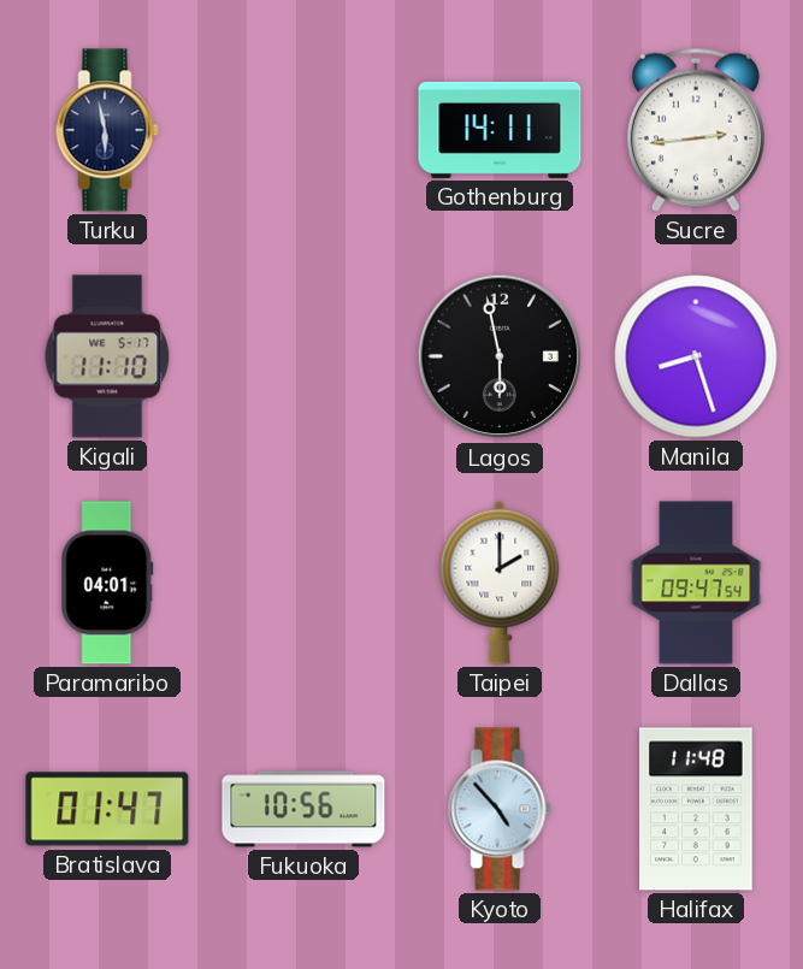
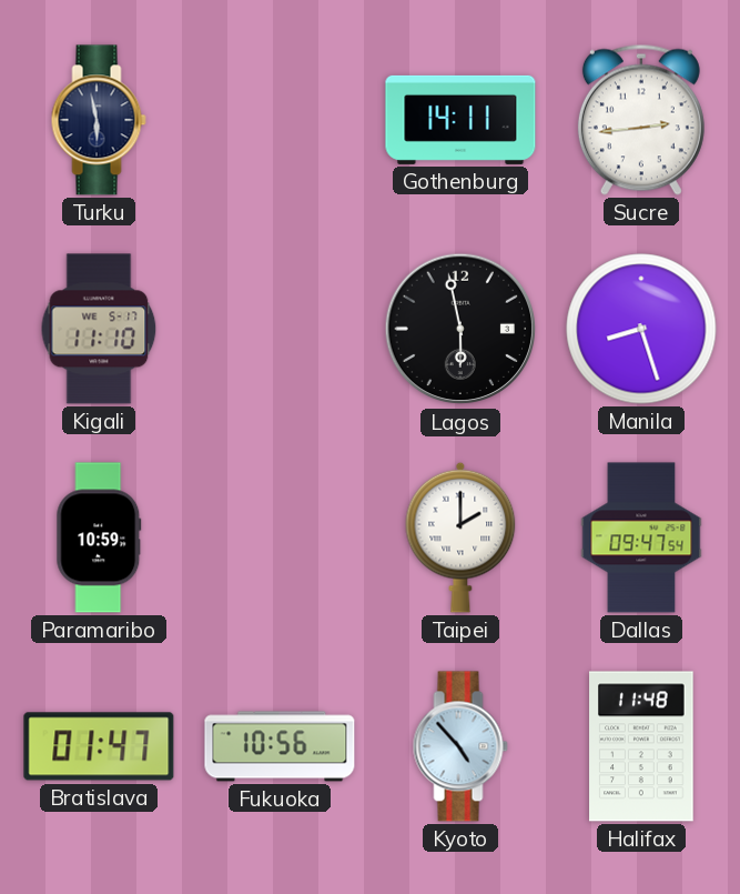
Paramaribo: 04:01 -> 10:59
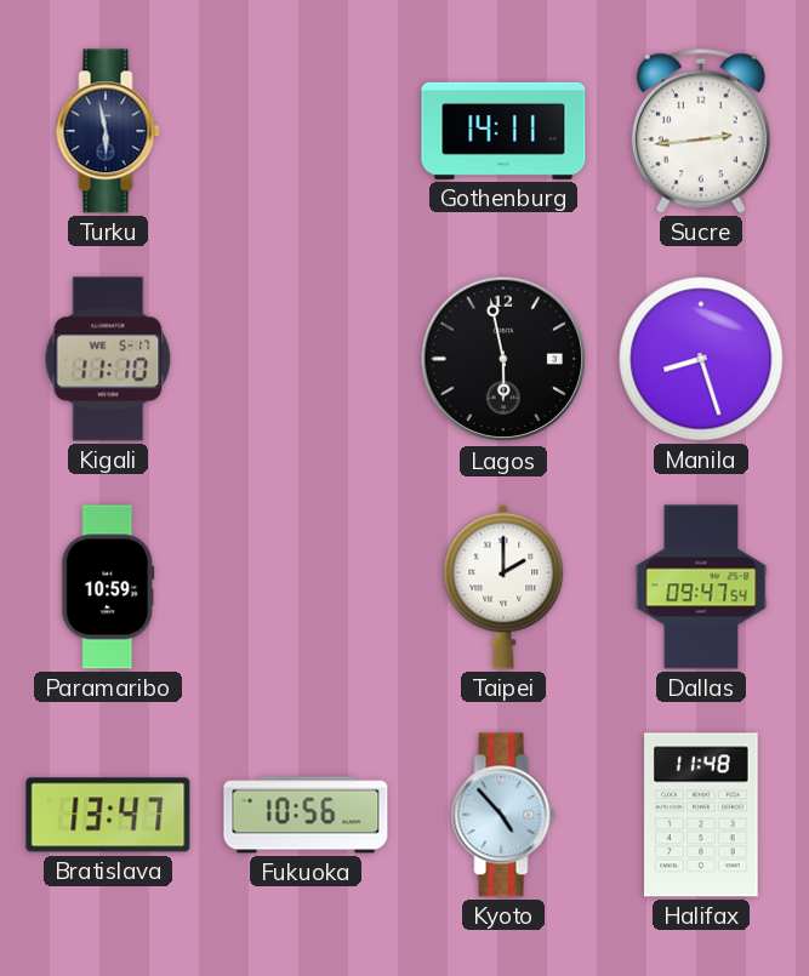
Bratislava: 01:47 -> 13:47
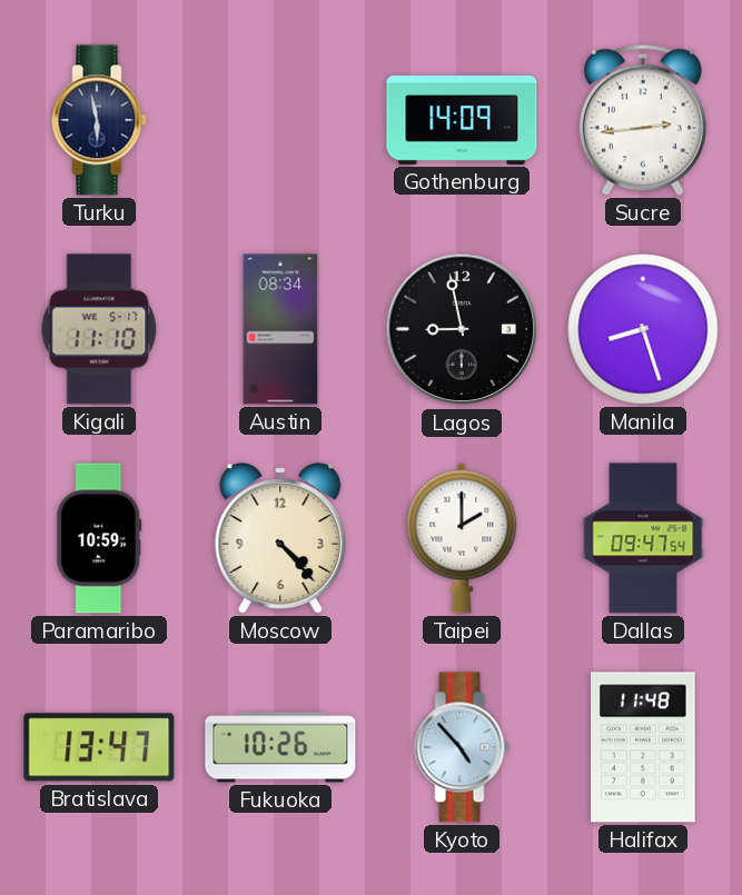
Gothenburg: 14:11 -> 14:09
Austin: none -> 08:34
Lagos: 5:58 -> 8:58
Moscow: none -> 4:23
Fukuoka: 10:56 -> 10:26
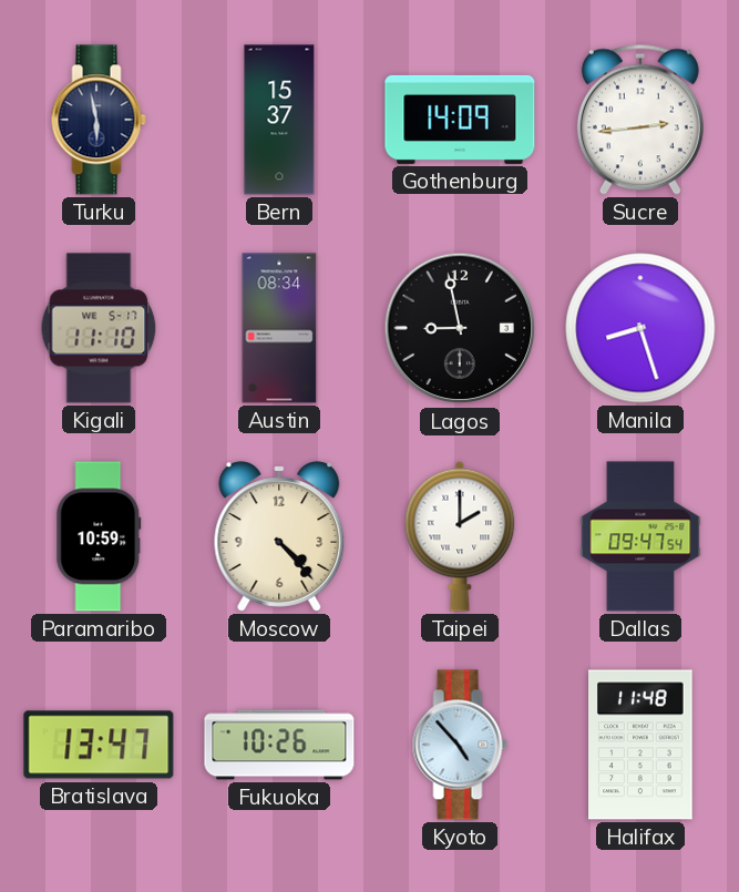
Bern: none -> 15:37
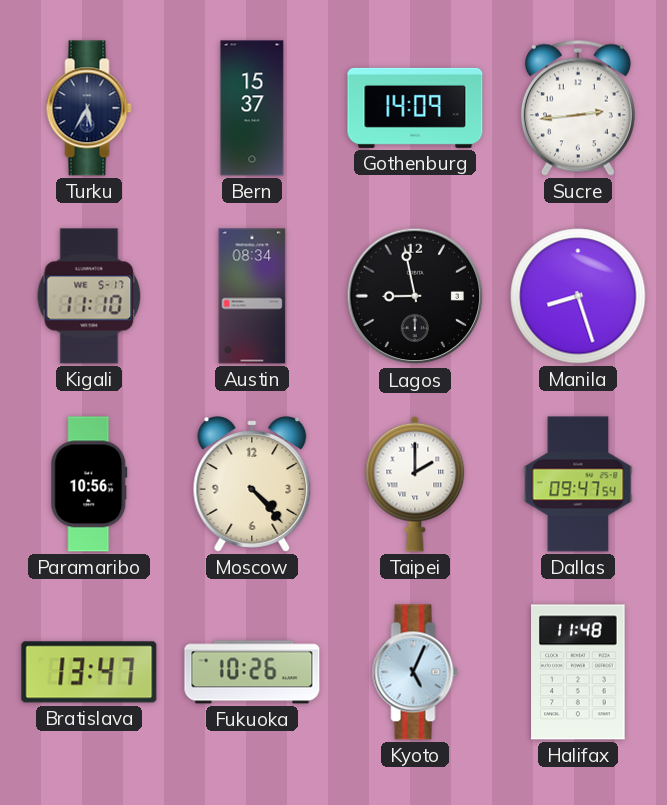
Turku: 5:58 -> 5:35
Paramaribo: 10:59 -> 10:56
Kyoto: 4:53 -> 5:04
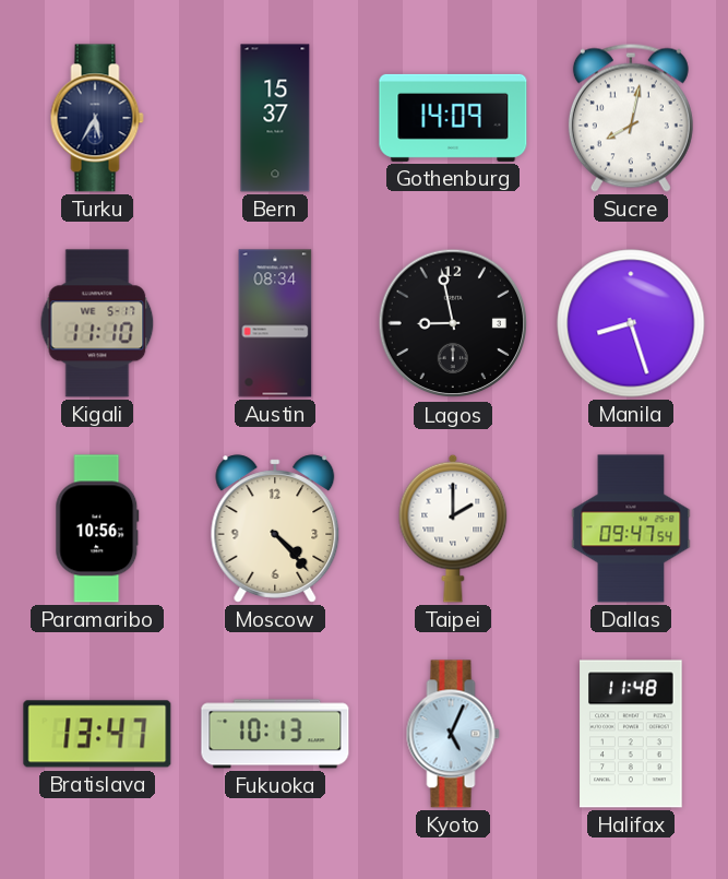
Sucre: 2:44 -> 8:02
Fukuoka: 10:26 -> 10:13
